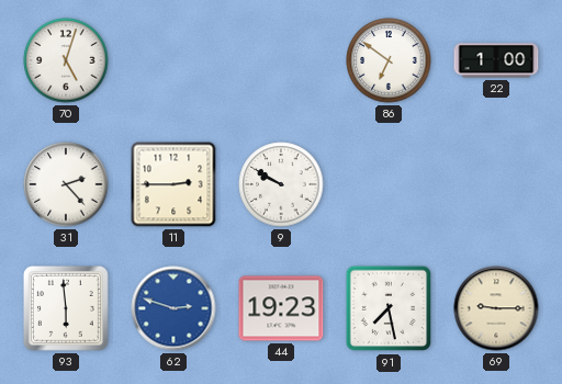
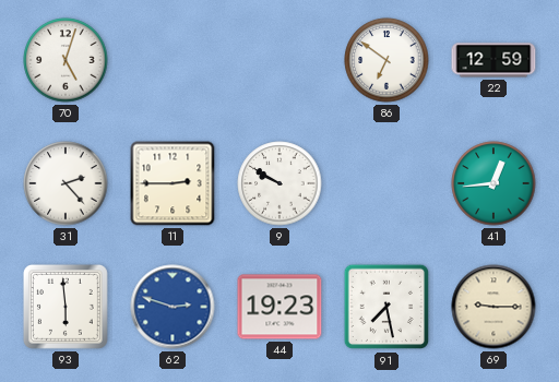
22: 1:00 -> 12:59
41: none -> 12:44
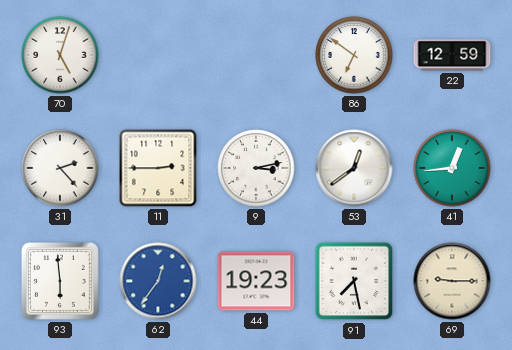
9: 9:50 -> 3:13
53: none -> 12:39
62: 2:48 -> 12:36
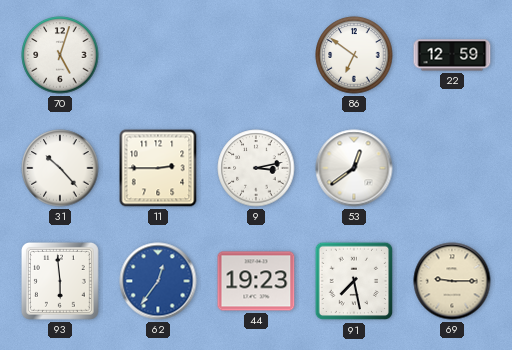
31: 2:23 -> 10:23
41: 12:44 -> none
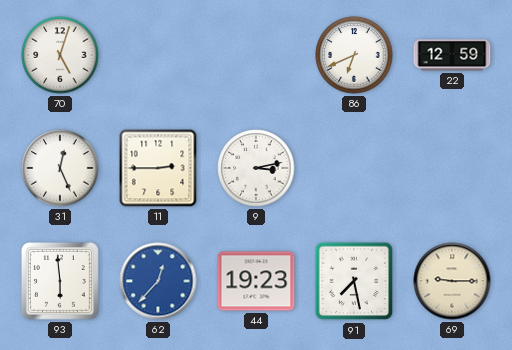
86: 6:51 -> 6:41
31: 10:23 -> 12:26
53: 12:39 -> none
62: 12:36 -> 12:37
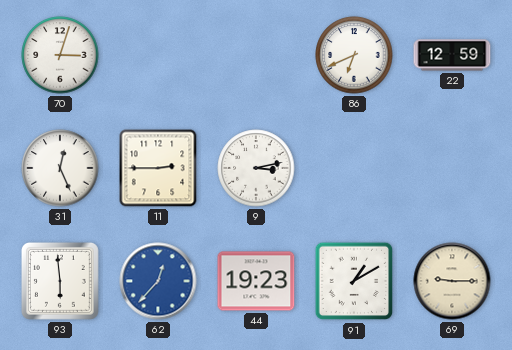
70: 5:03 -> 3:03
91: 7:28 -> 1:10
